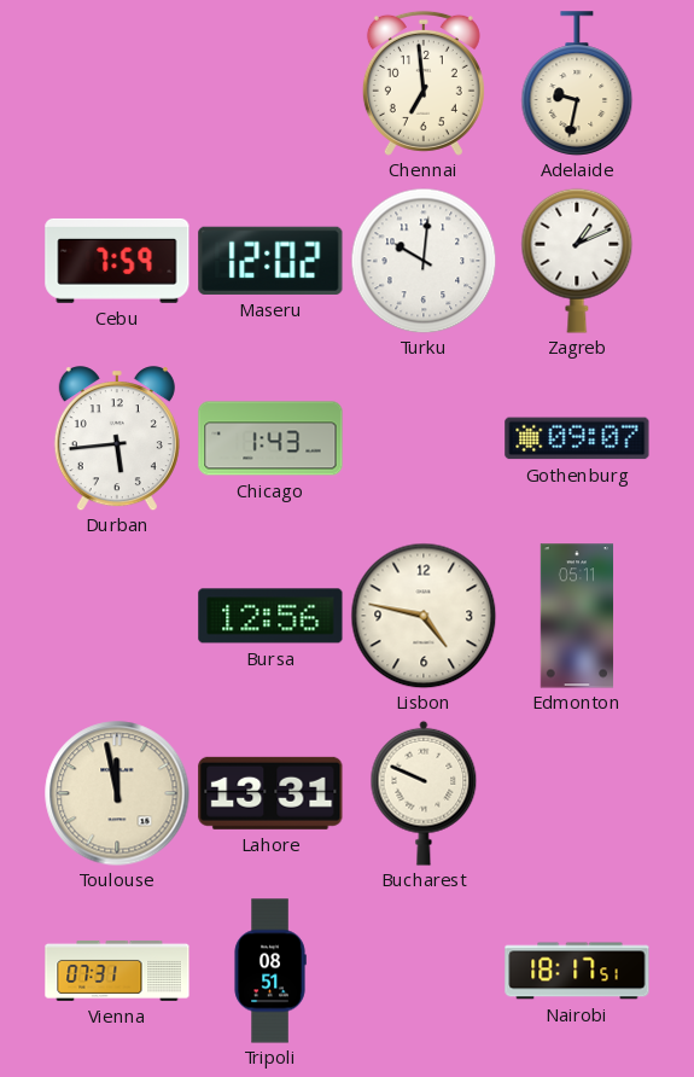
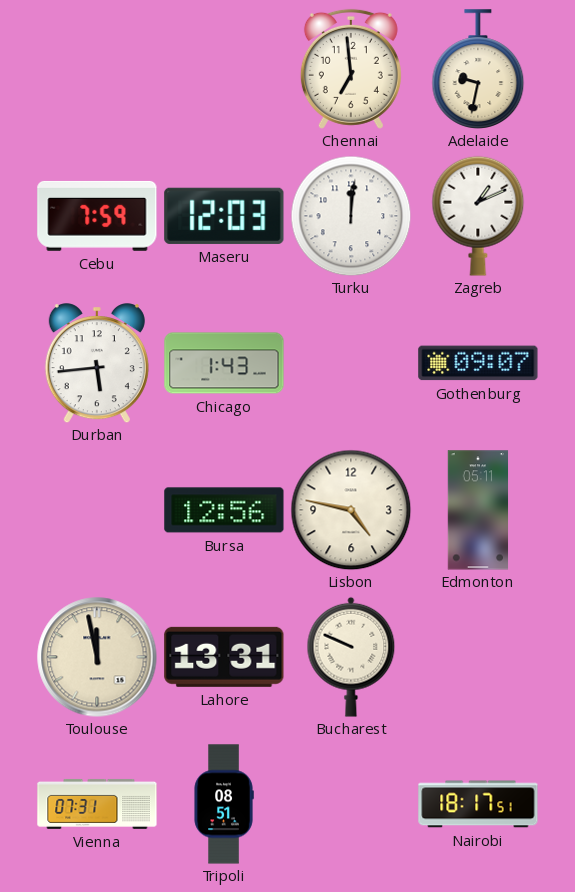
Maseru: 12:02 -> 12:03
Turku: 10:01 -> 12:01
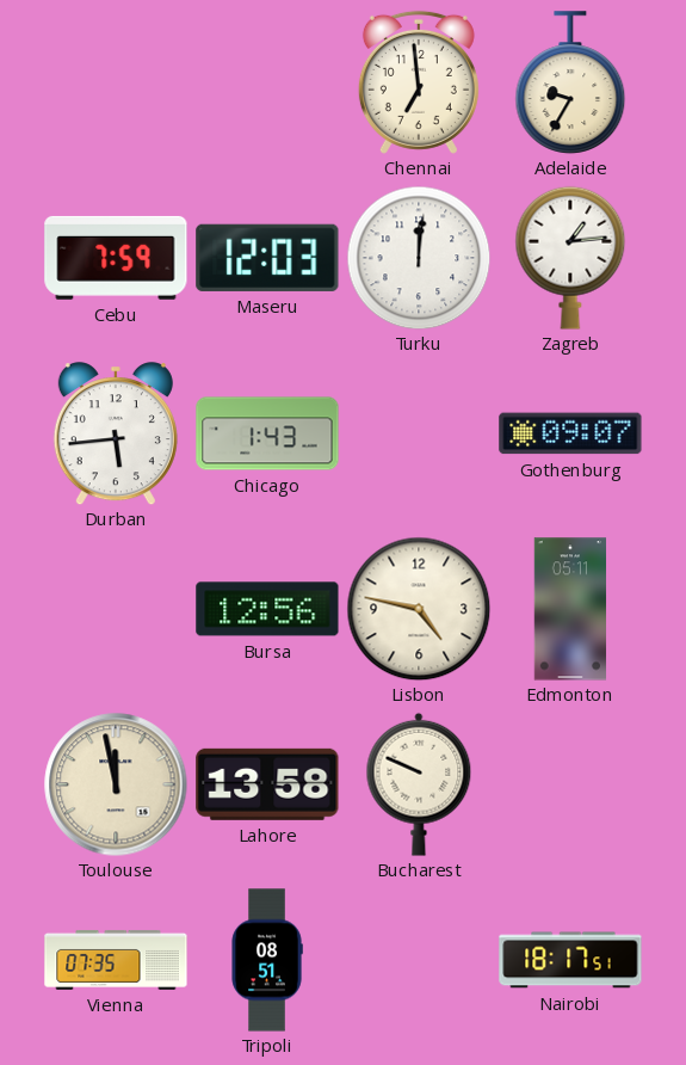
Adelaide: 9:32 -> 9:35
Zagreb: 1:11 -> 1:14
Lahore: 13:31 -> 13:58
Vienna: 07:31 -> 07:35
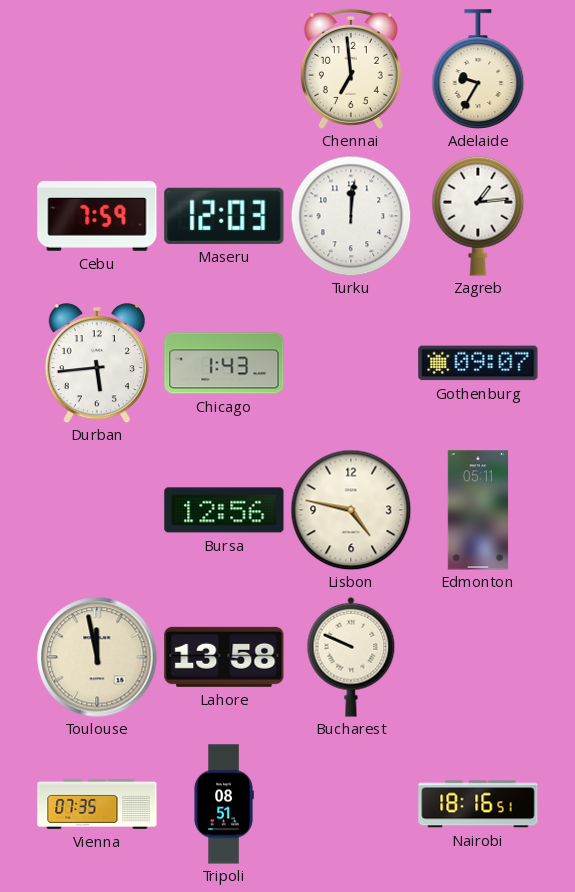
Nairobi: 18:17 -> 18:16
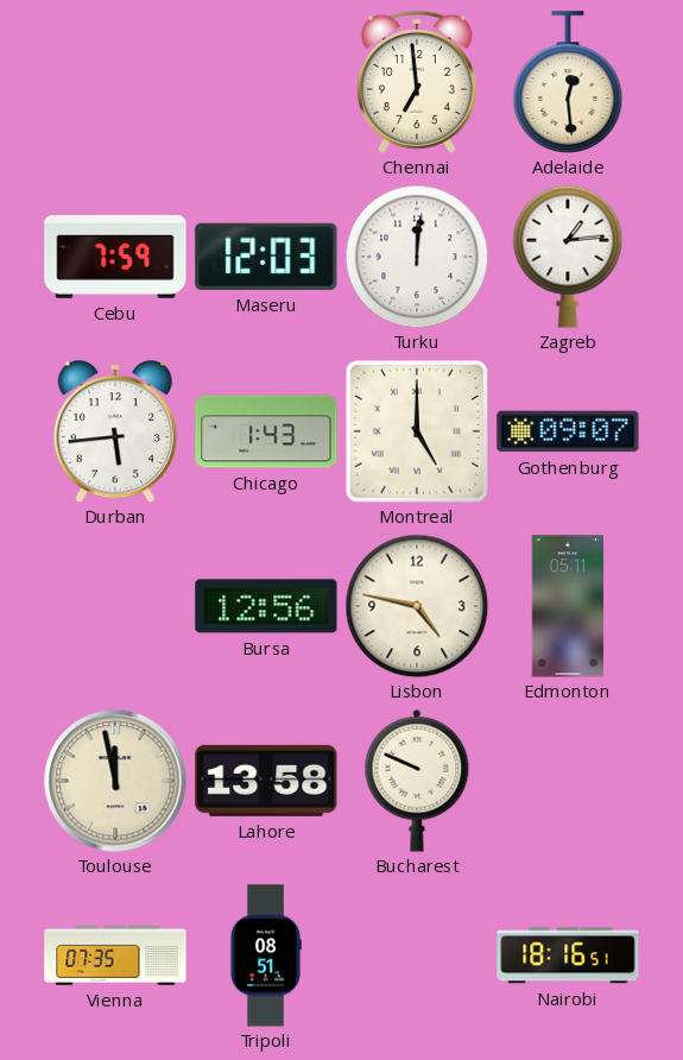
Adelaide: 9:35 -> 12:29
Montreal: none -> 5:00
